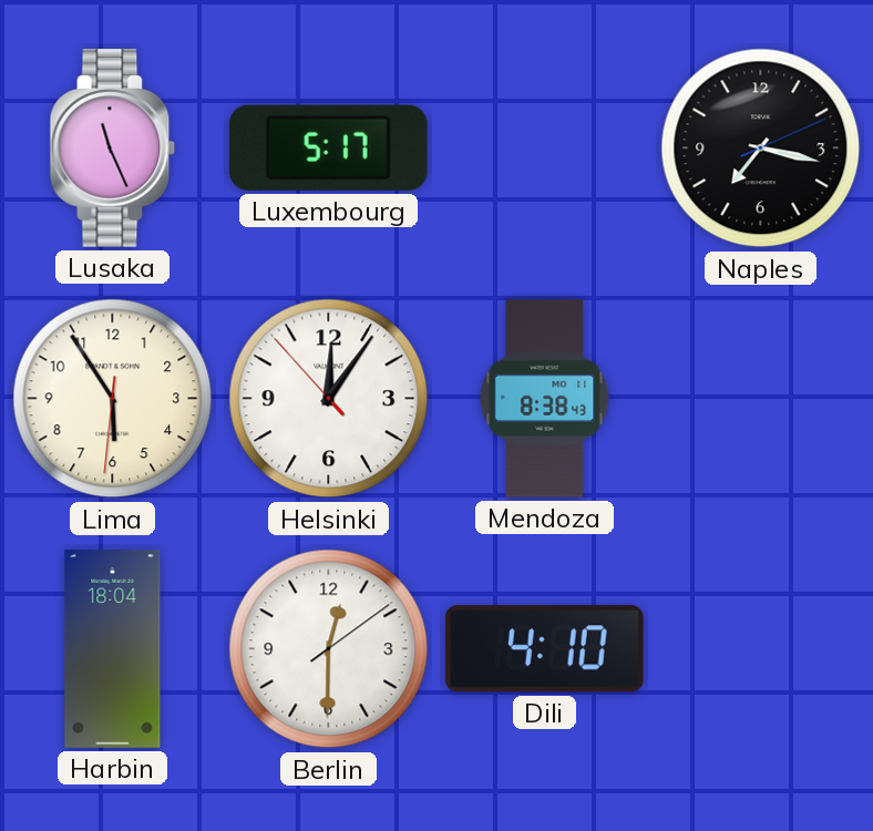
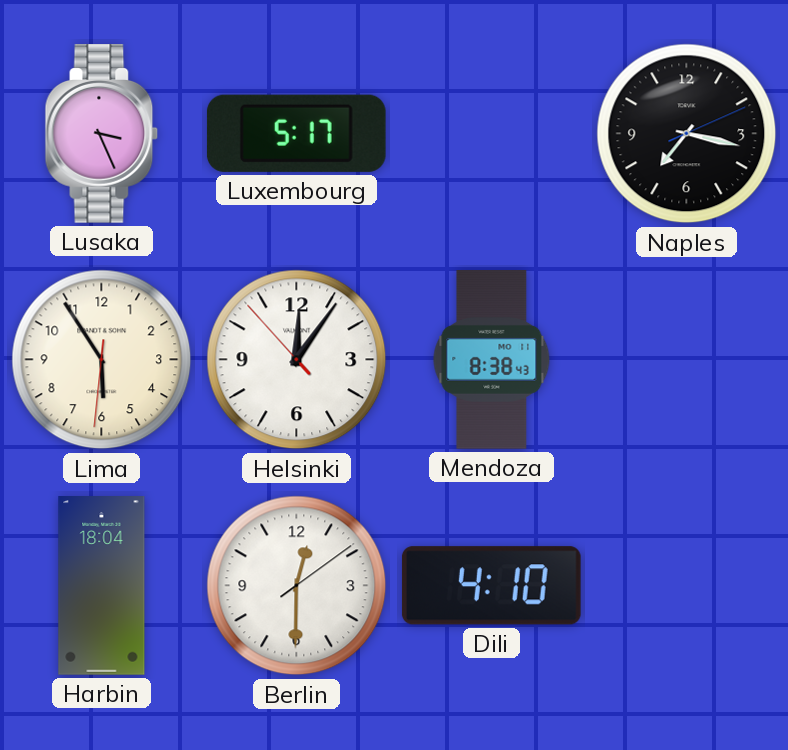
Lusaka: 11:26 -> 3:26
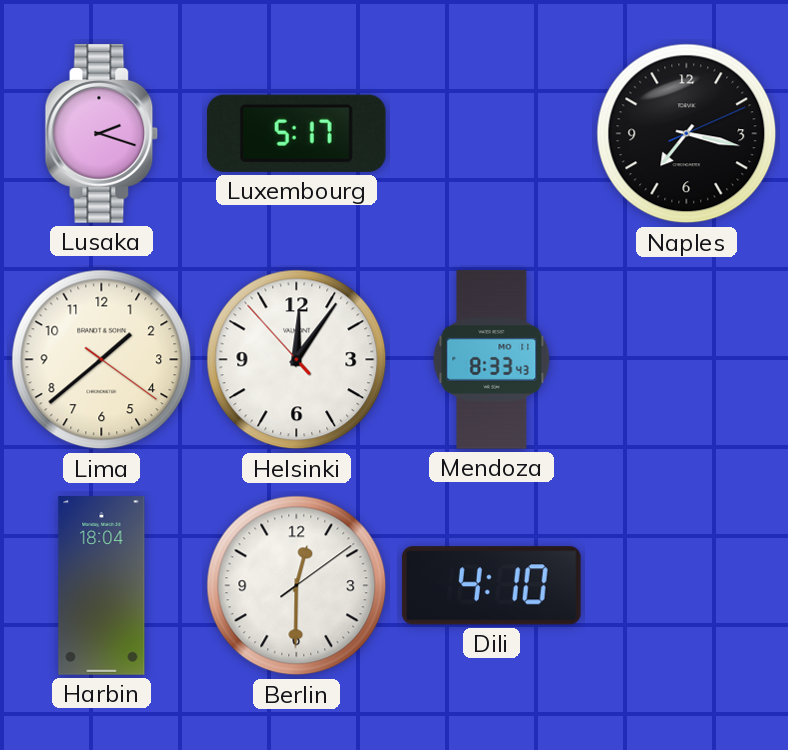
Lusaka: 3:26 -> 2:18
Lima: 5:54 -> 1:38
Mendoza: 8:38 -> 8:33
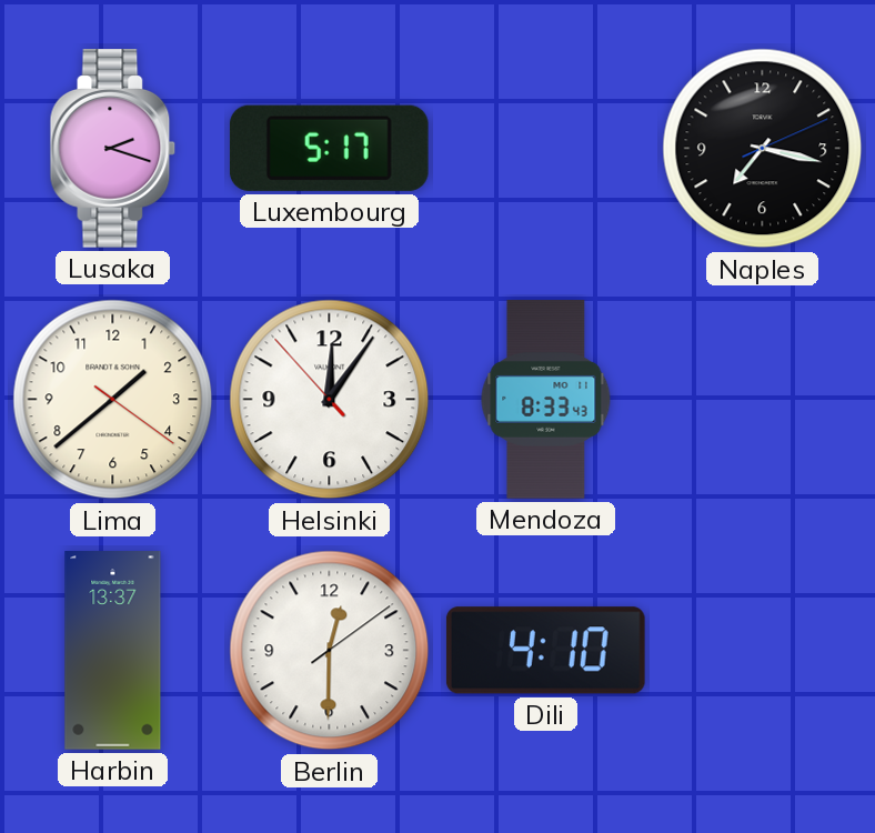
Harbin: 18:04 -> 13:37
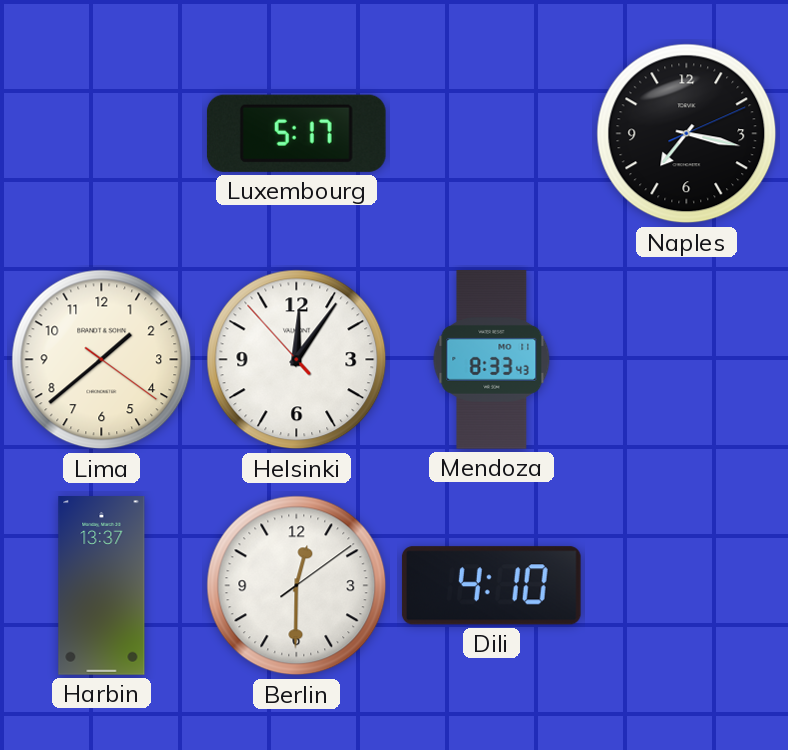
Lusaka: 2:18 -> none
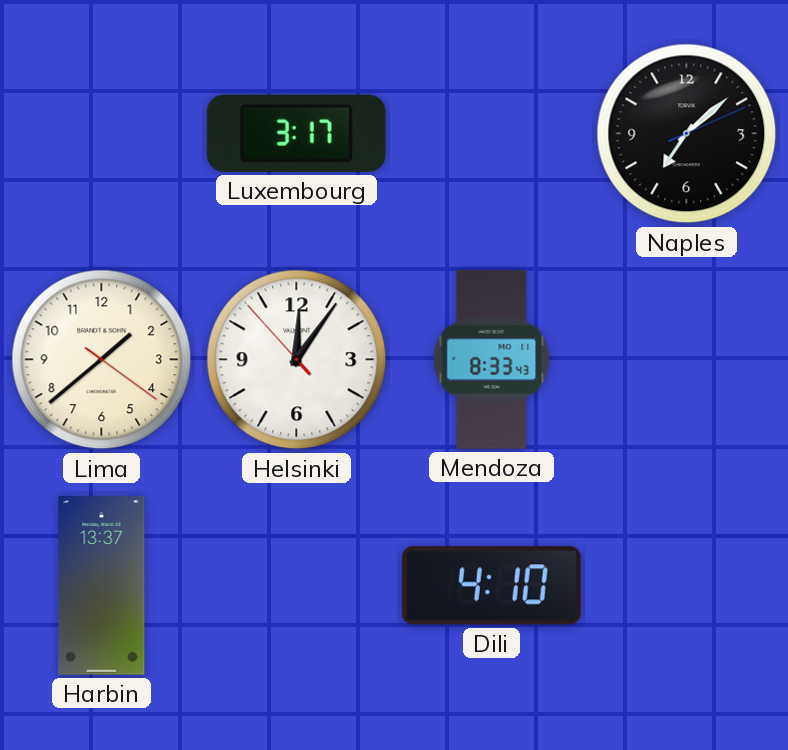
Luxembourg: 5:17 -> 3:17
Naples: 7:17 -> 7:08
Berlin: 12:30 -> none
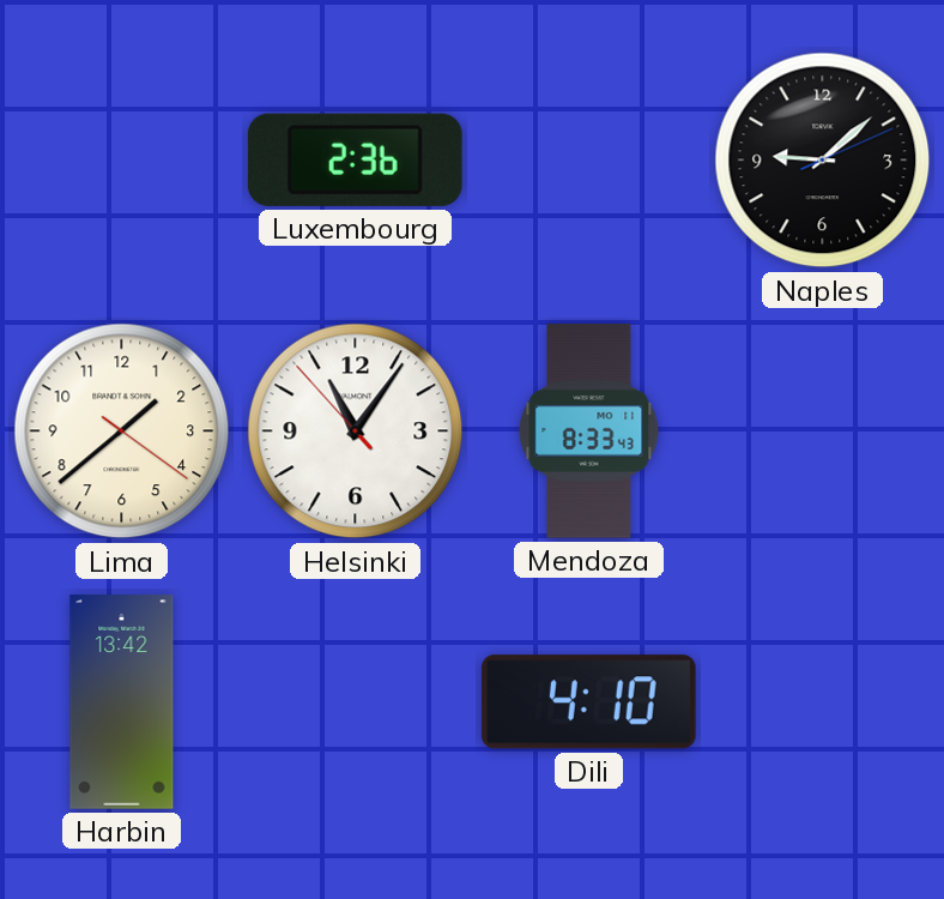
Luxembourg: 3:17 -> 2:36
Naples: 7:08 -> 9:08
Helsinki: 12:05 -> 11:05
Harbin: 13:37 -> 13:42
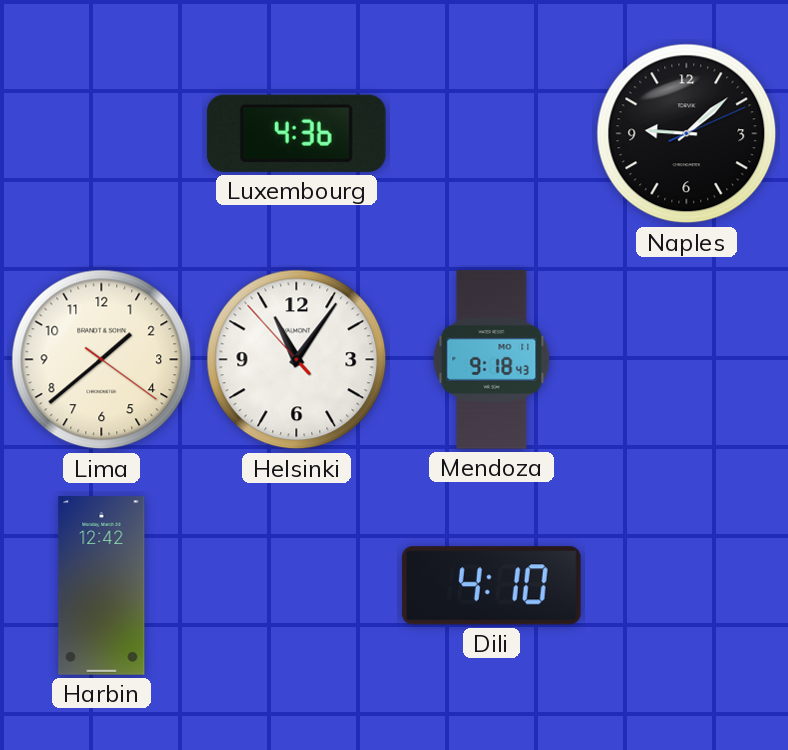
Luxembourg: 2:36 -> 4:36
Mendoza: 8:33 -> 9:18
Harbin: 13:42 -> 12:42
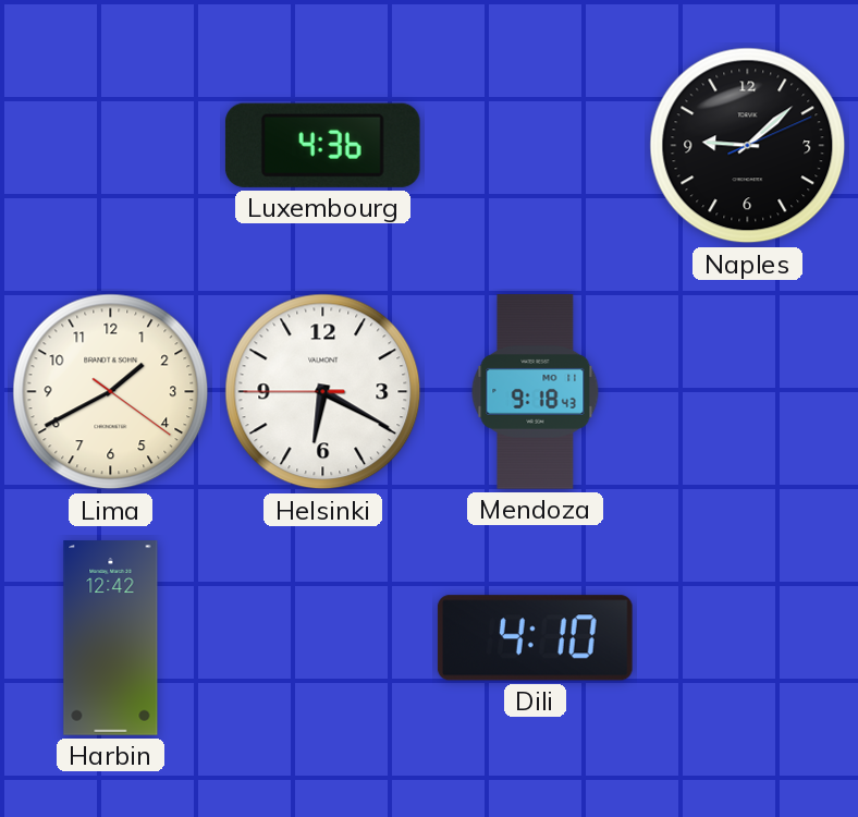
Lima: 1:38 -> 1:40
Helsinki: 11:05 -> 6:19
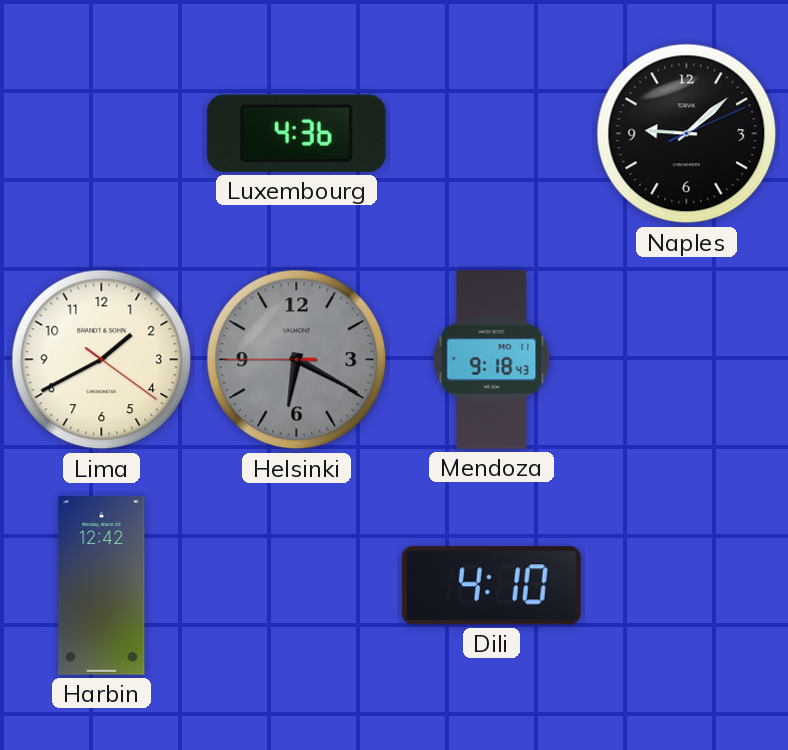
Helsinki dial: white -> grey
